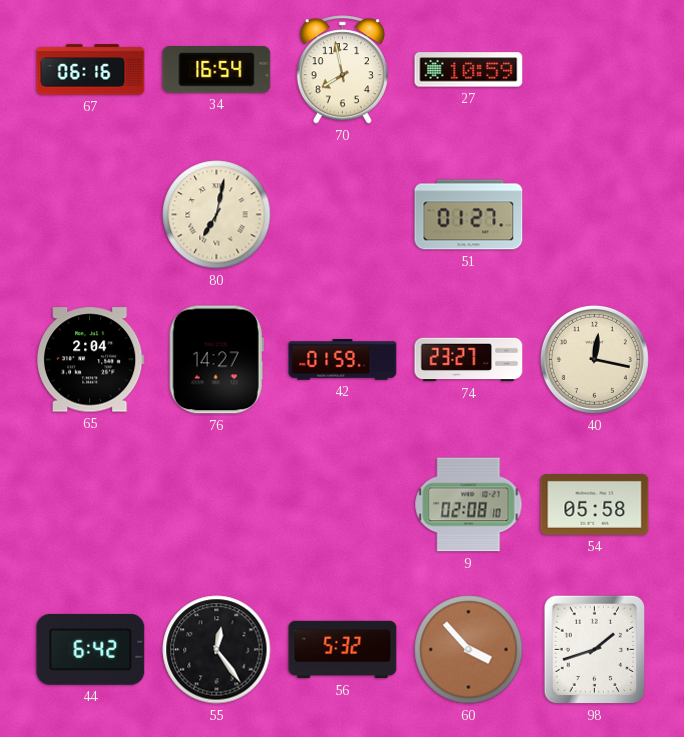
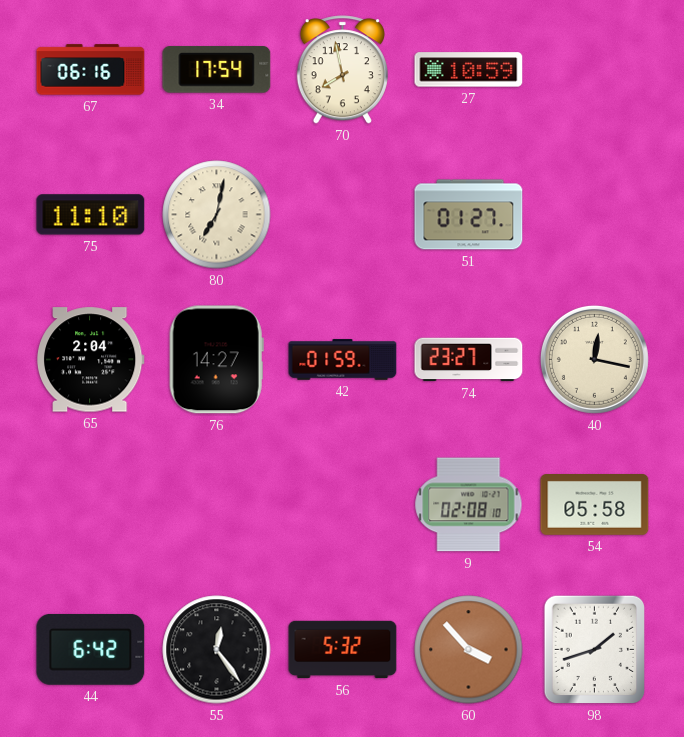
34: 16:54 -> 17:54
75: none -> 11:10
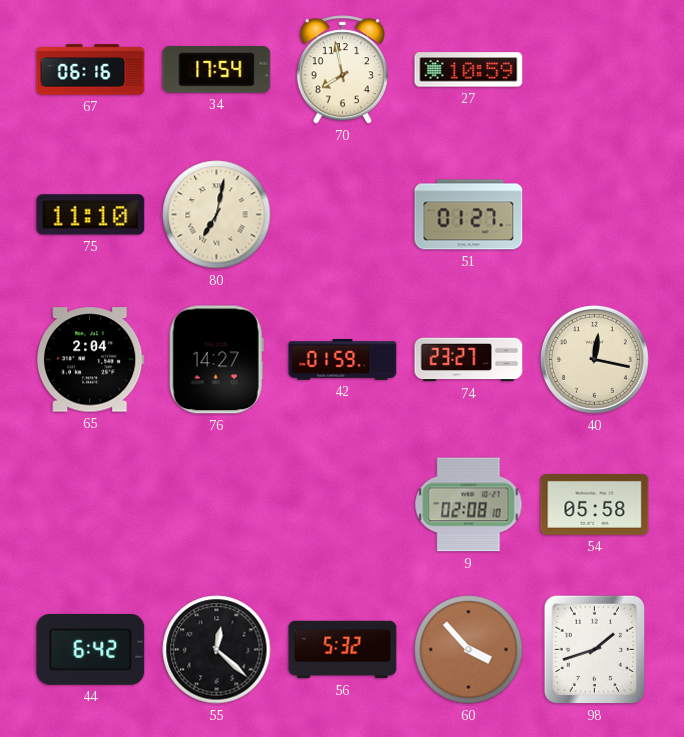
55: 12:24 -> 12:22
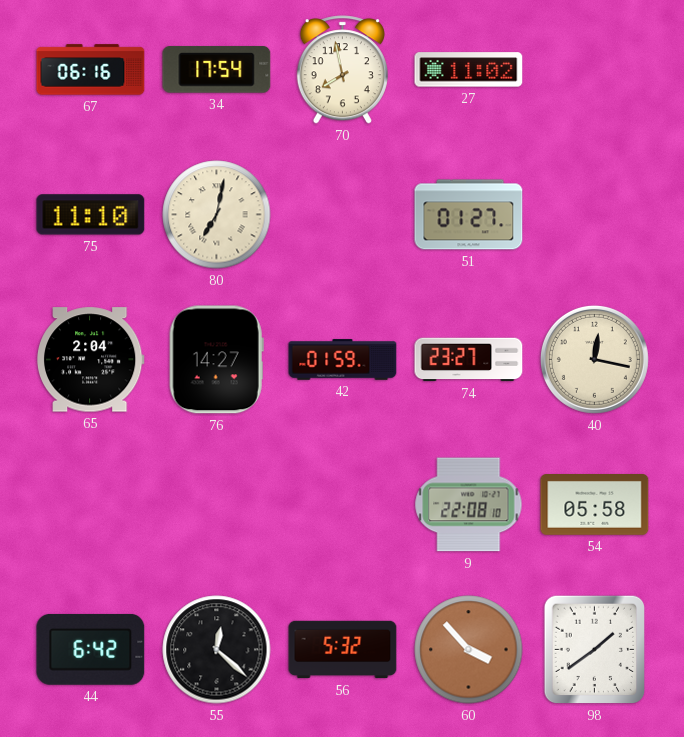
27: 10:59 -> 11:02
9: 02:08 -> 22:08
98: 1:42 -> 1:39
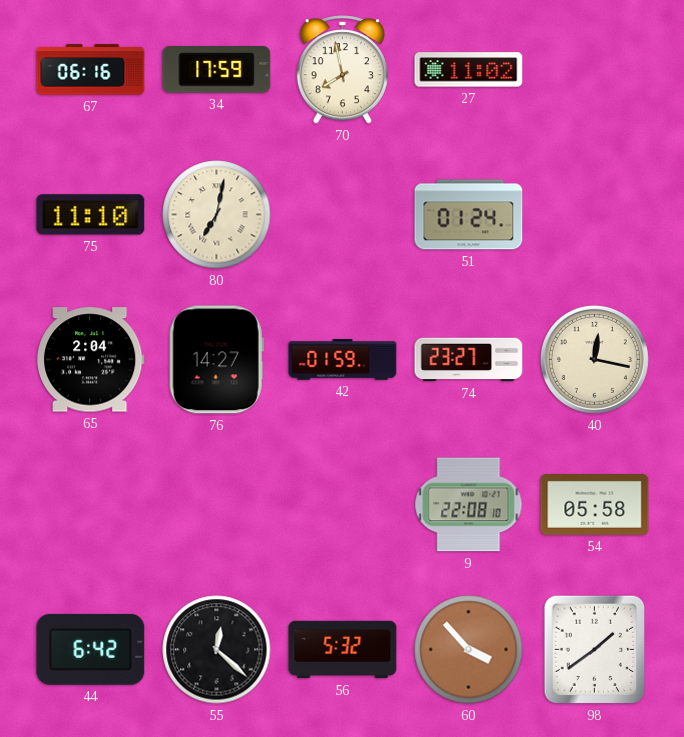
34: 17:54 -> 17:59
51: 01:27 -> 01:24
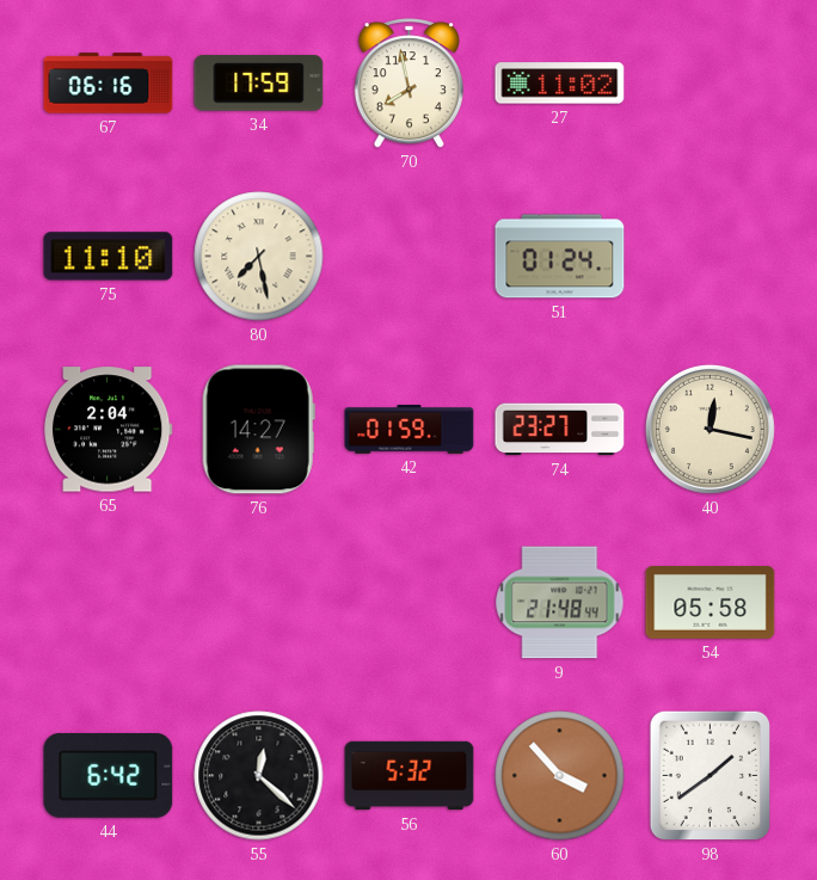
80: 7:02 -> 7:28
9: 22:08 -> 21:48
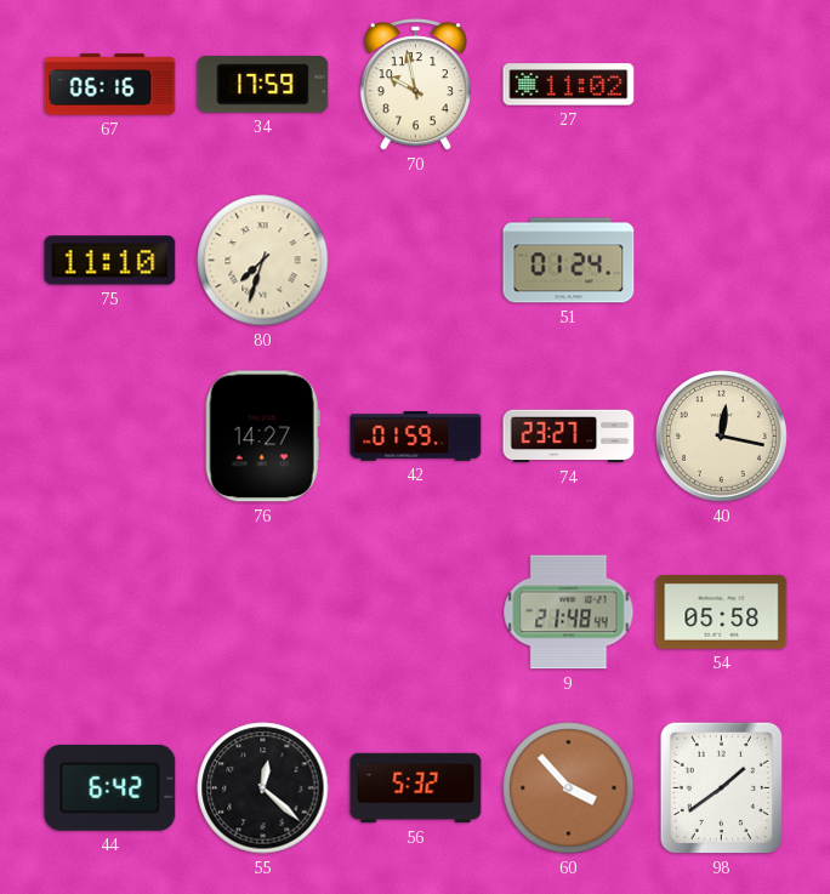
70: 7:58 -> 9:58
80: 7:28 -> 7:33
65: 2:04 -> none
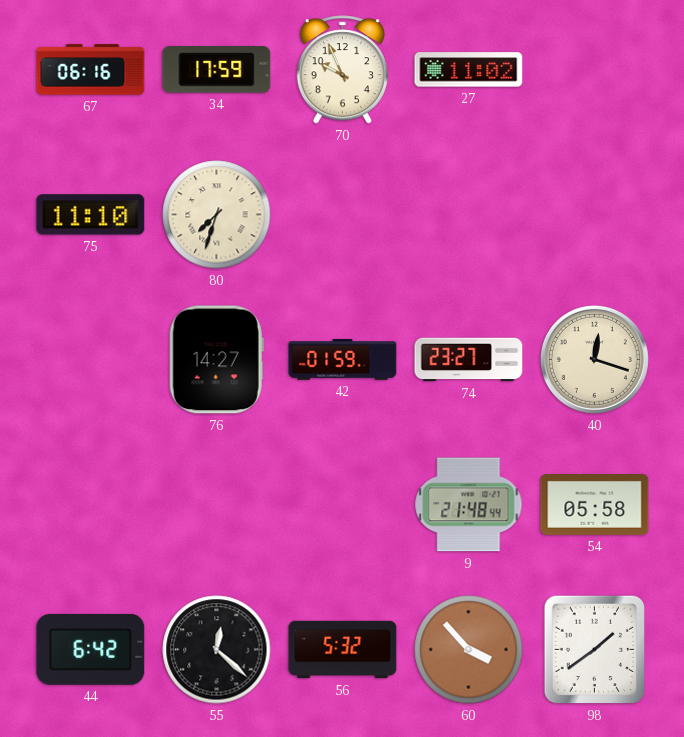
70: 9:58 -> 9:56
51: 01:24 -> none
40: 12:17 -> 12:18
